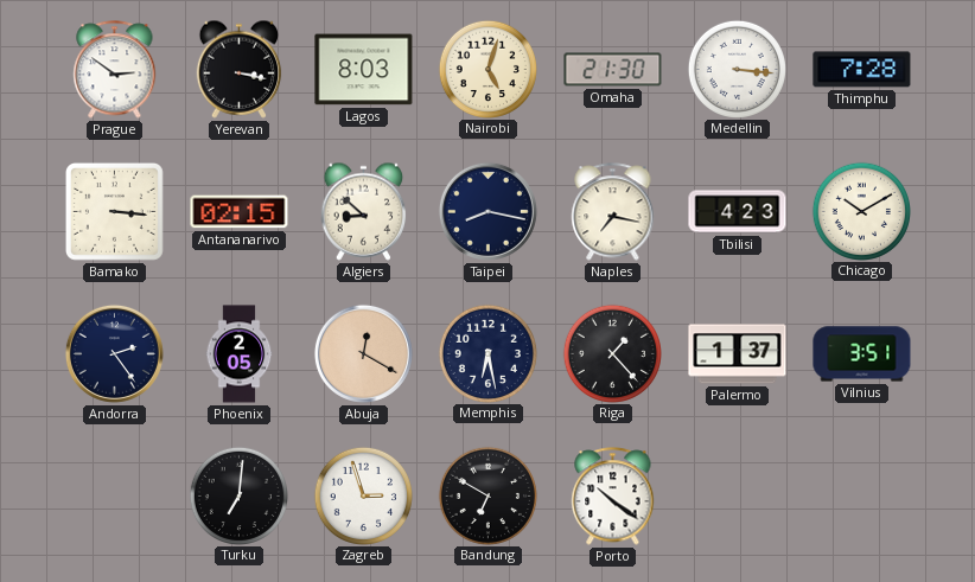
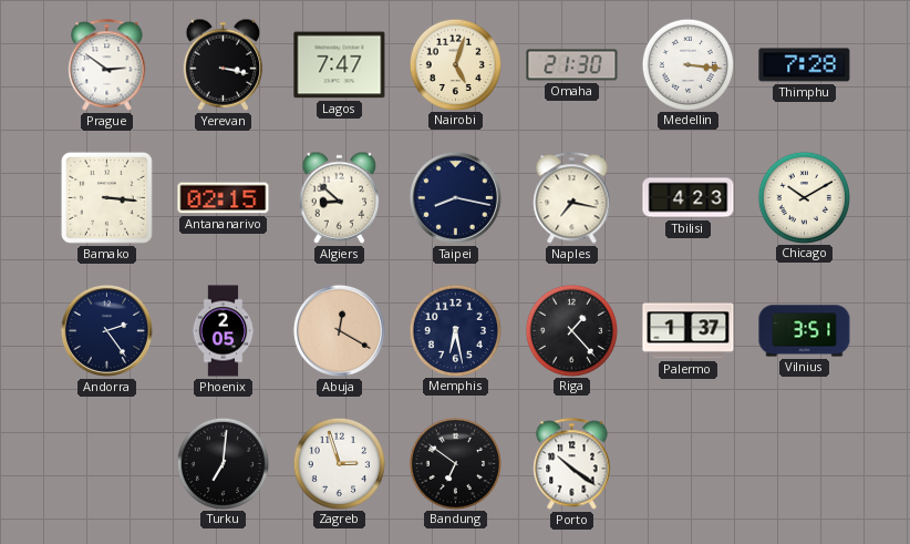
Lagos: 8:03 -> 7:47
Bandung: 6:50 -> 6:51
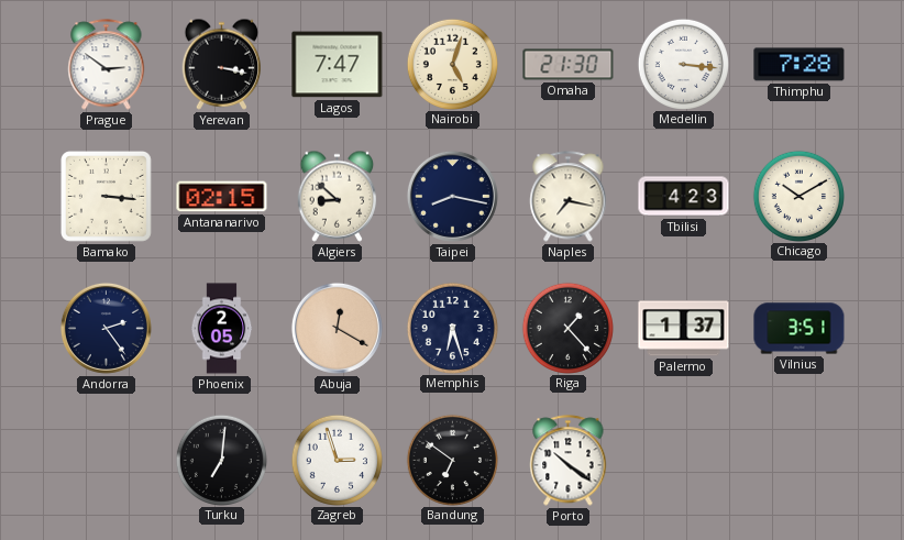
Memphis: 6:28 -> 6:27
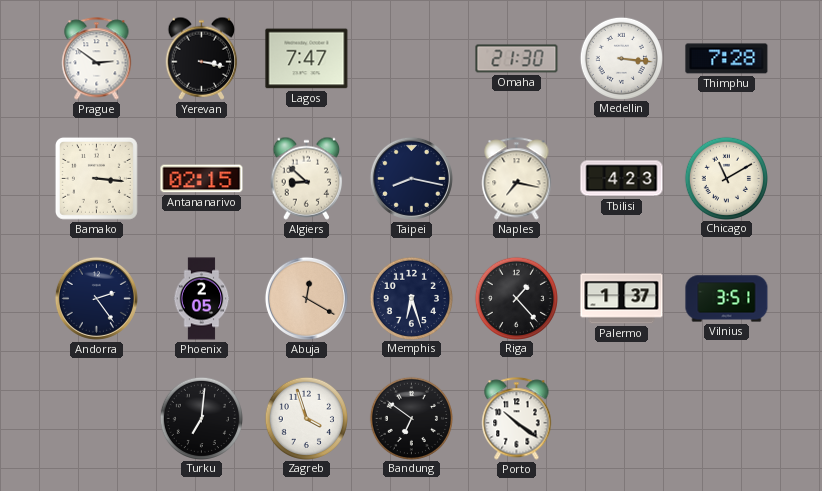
Nairobi: 5:03 -> none
Chicago: 10:10 -> 11:10
Zagreb: 2:57 -> 3:57
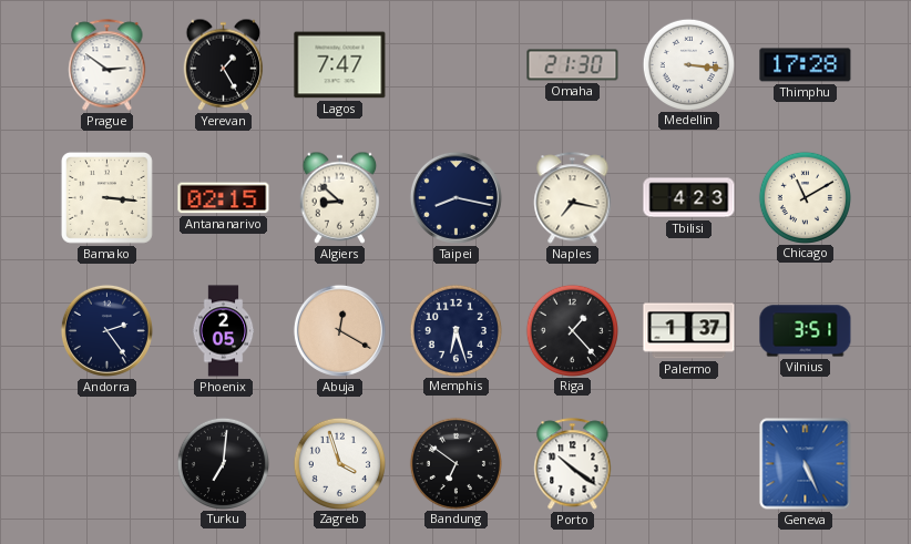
Yerevan: 3:17 -> 1:25
Thimphu: 7:28 -> 17:28
Geneva: none -> 5:26
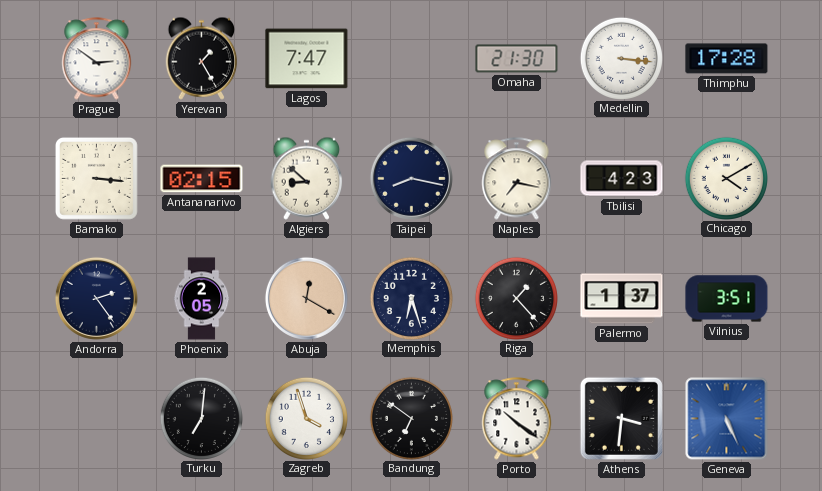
Chicago: 11:10 -> 4:10
Athens: none -> 3:31
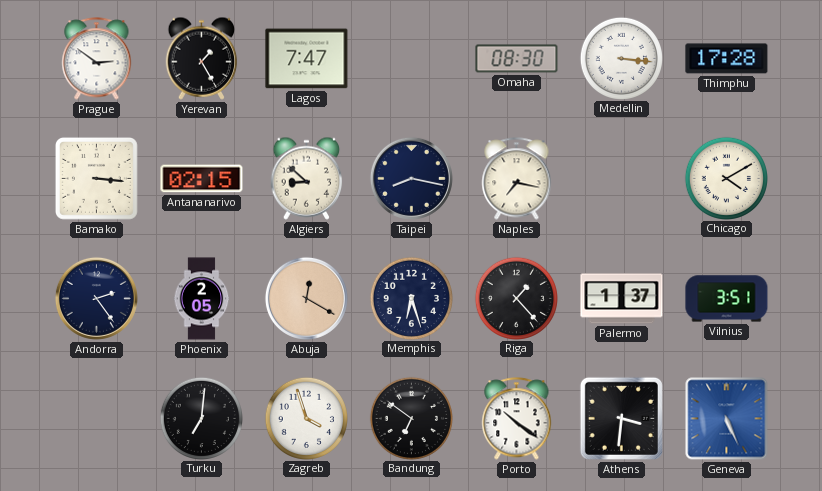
Omaha: 21:30 -> 08:30
Tbilisi: 4:23 -> none
